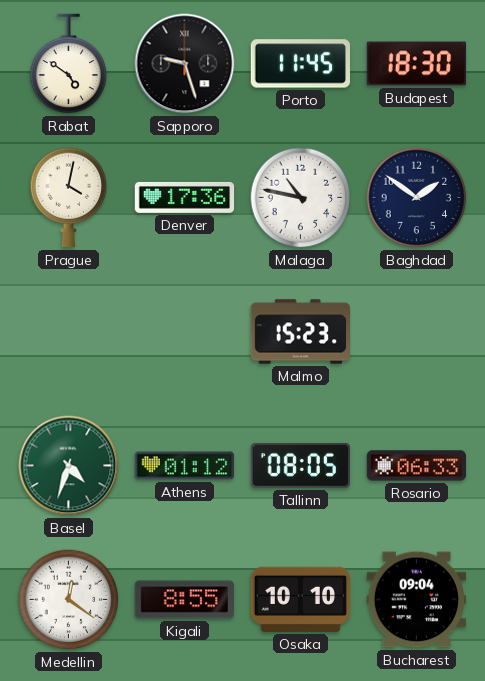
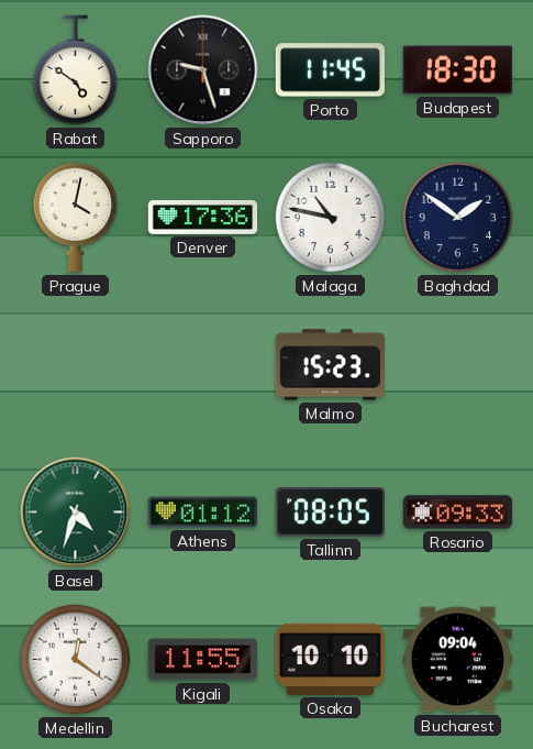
Rosario: 06:33 -> 09:33
Kigali: 8:55 -> 11:55
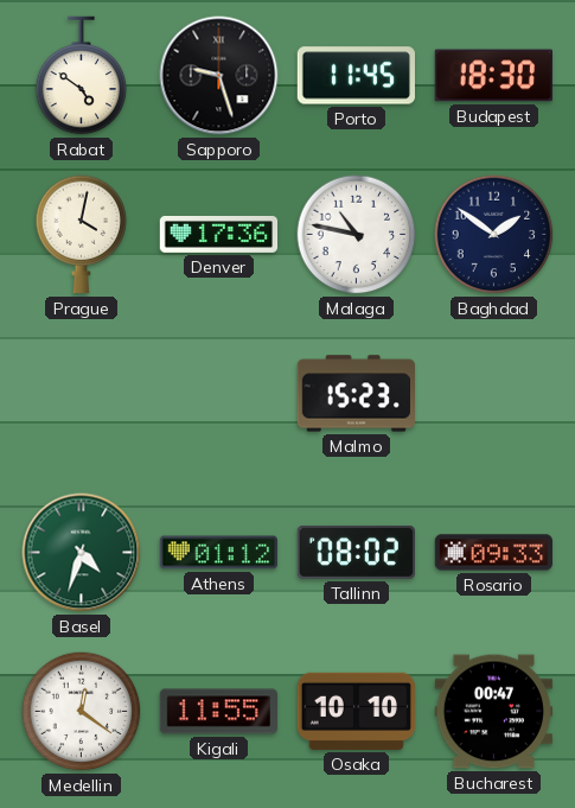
Tallinn: 08:05 -> 08:02
Bucharest: 09:04 -> 00:47
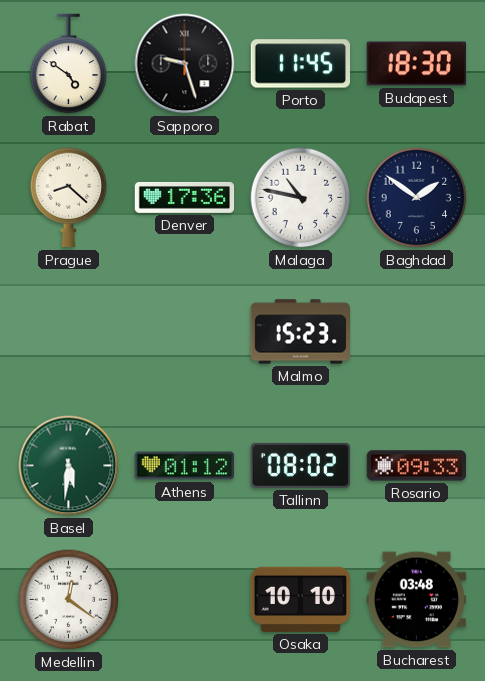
Prague: 4:02 -> 8:22
Basel: 4:33 -> 5:31
Kigali: 11:55 -> none
Bucharest: 00:47 -> 03:48
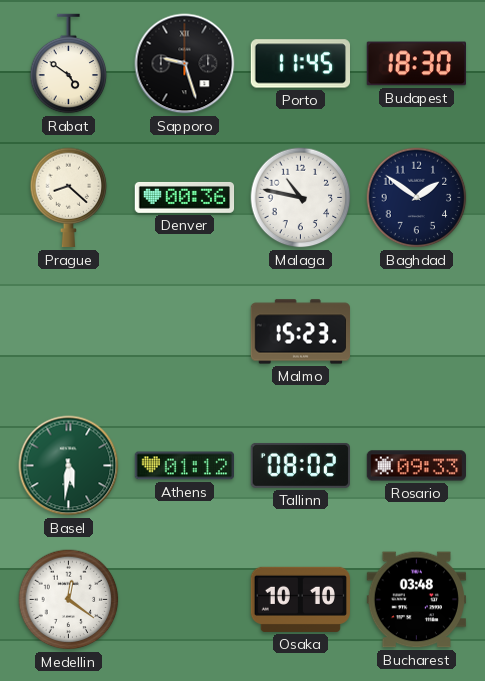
Denver: 17:36 -> 00:36
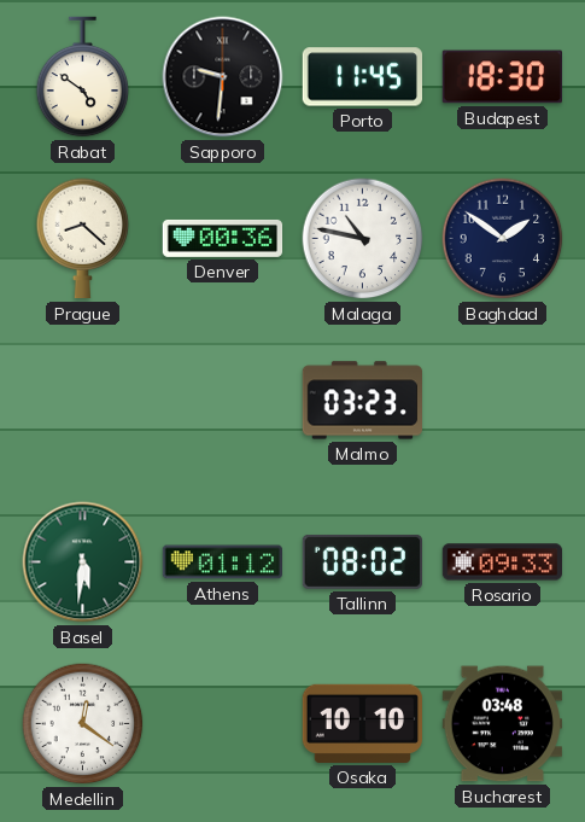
Sapporo: 9:27 -> 9:31
Malmo: 15:23 -> 03:23
